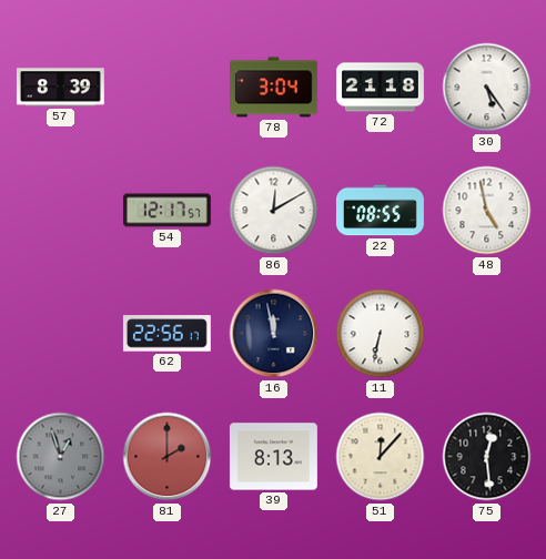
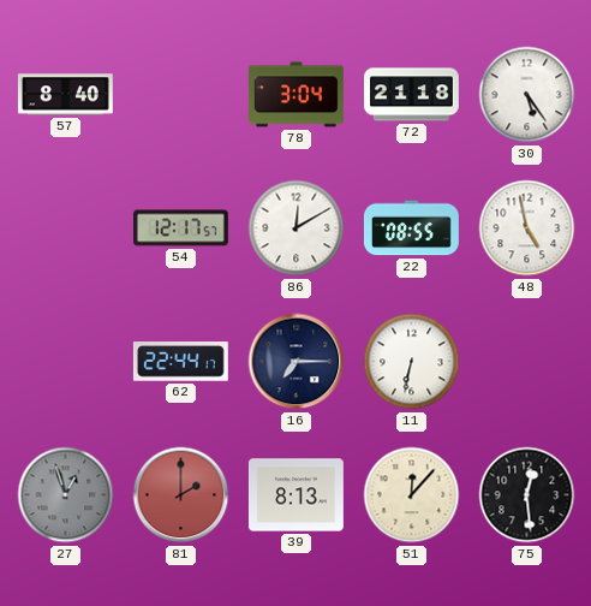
57: 8:39 -> 8:40
62: 22:56 -> 22:44
16: 11:58 -> 7:15
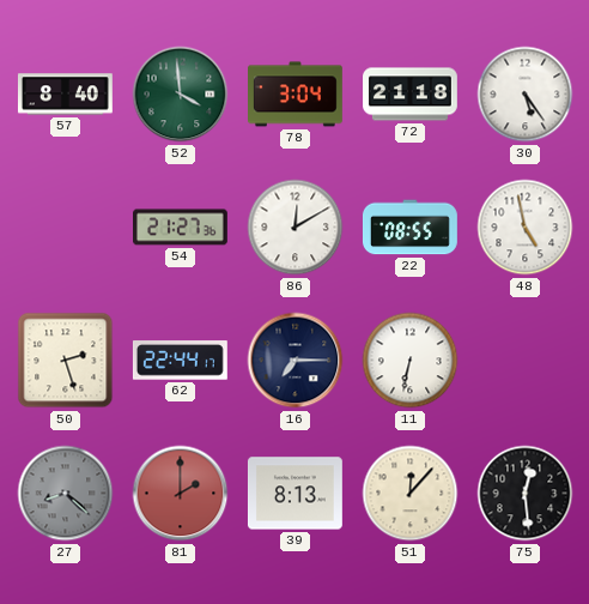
52: none -> 3:59
54: 12:17 -> 21:27
50: none -> 2:27
27: 12:57 -> 8:22
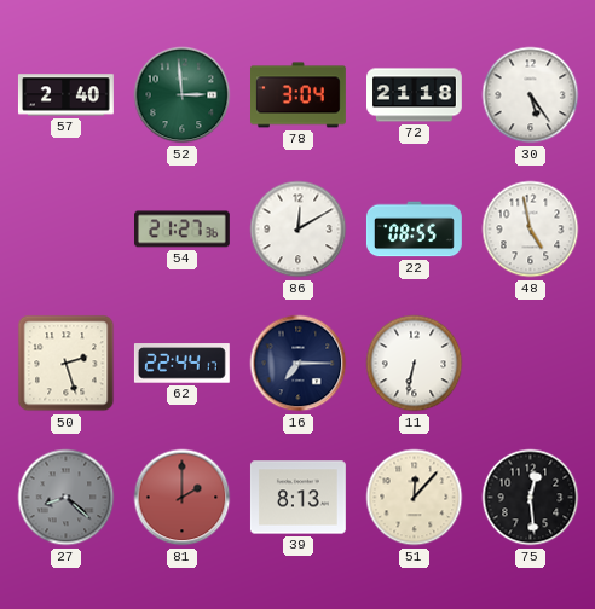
57: 8:40 -> 2:40
52: 3:59 -> 2:59
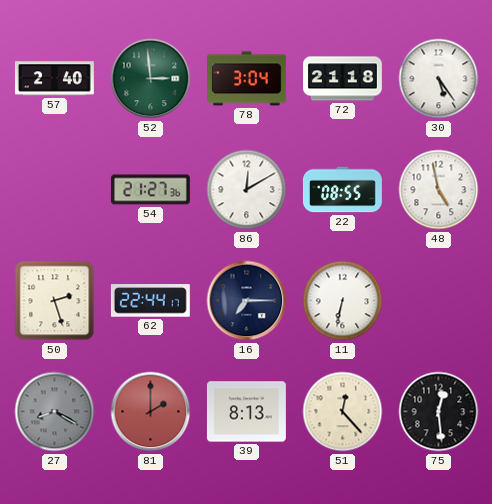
27: 8:22 -> 8:20
51: 12:07 -> 12:23
